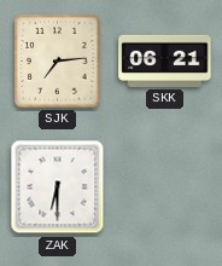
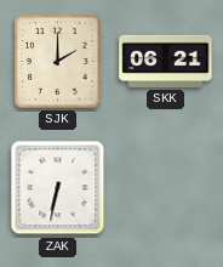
SJK: 7:14 -> 2:00
ZAK: 6:30 -> 6:32
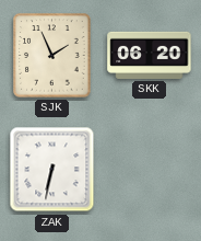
SJK: 2:00 -> 1:56
SKK: 06:21 -> 06:20
